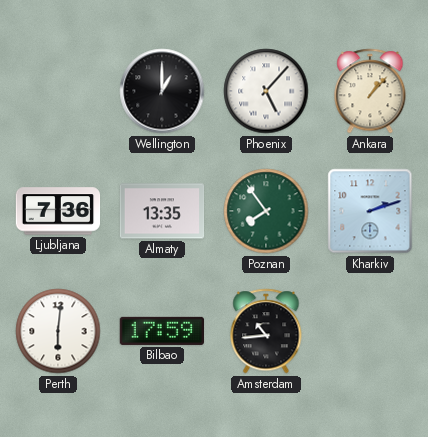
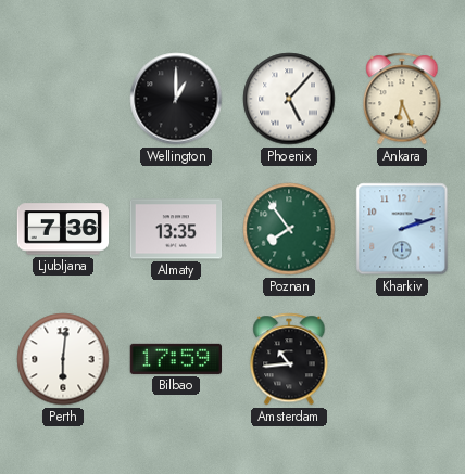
Ankara: 1:07 -> 6:26
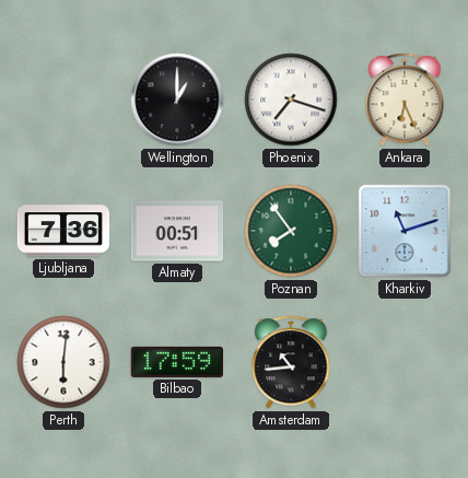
Phoenix: 5:07 -> 7:18
Almaty: 13:35 -> 00:51
Kharkiv: 2:12 -> 11:12
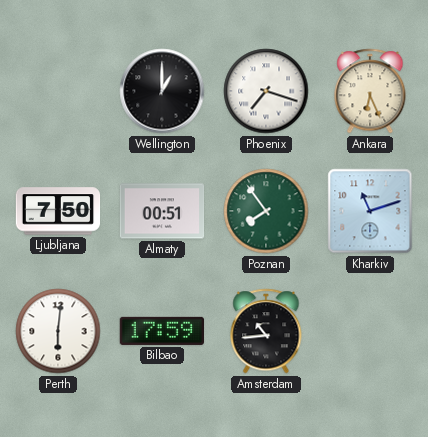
Ljubljana: 7:36 -> 7:50
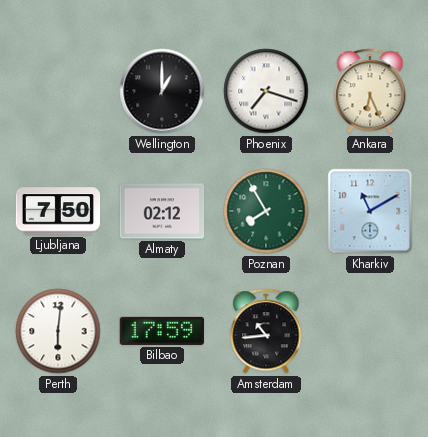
Almaty: 00:51 -> 02:12
Poznan: 7:54 -> 7:55
Kharkiv: 11:12 -> 11:10
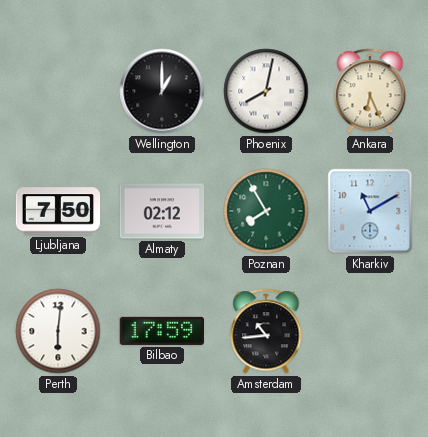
Phoenix: 7:18 -> 8:02
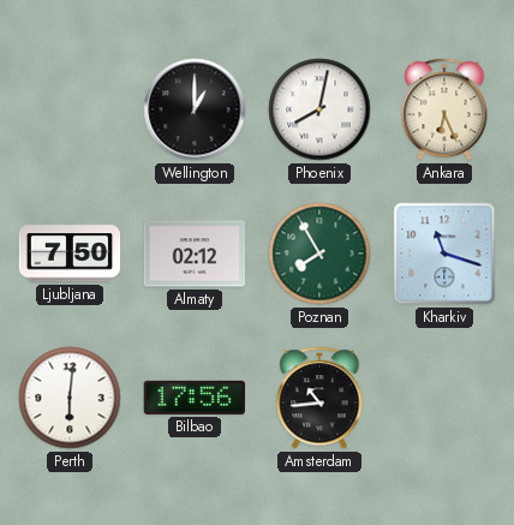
Kharkiv: 11:10 -> 11:18
Bilbao: 17:59 -> 17:56
